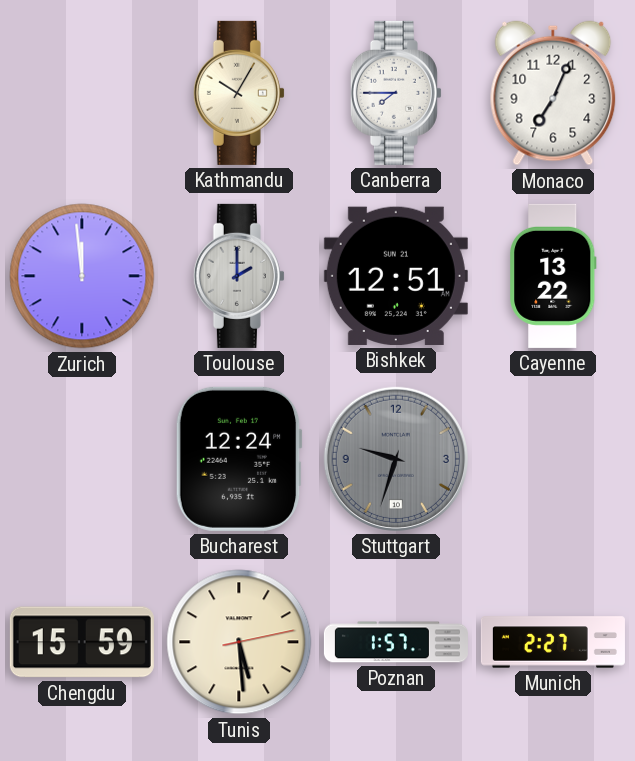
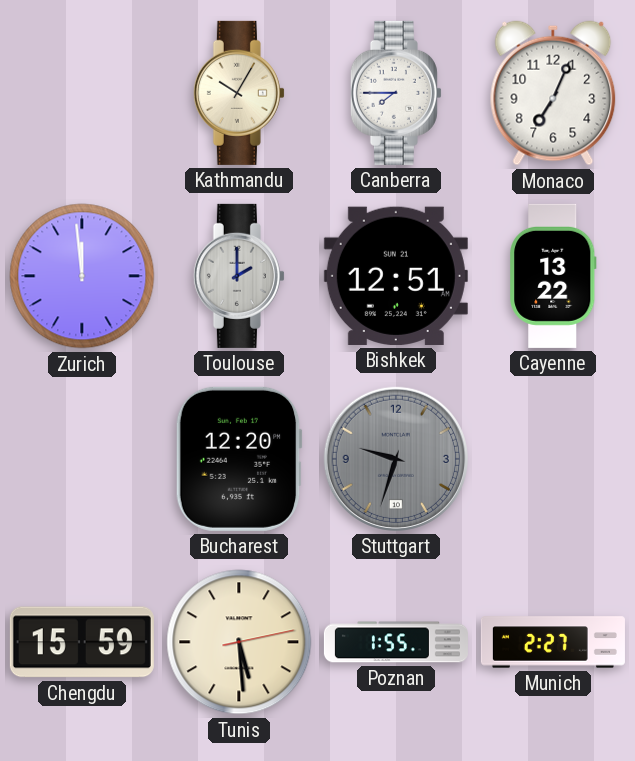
Bucharest: 12:24 -> 12:20
Poznan: 1:57 -> 1:55
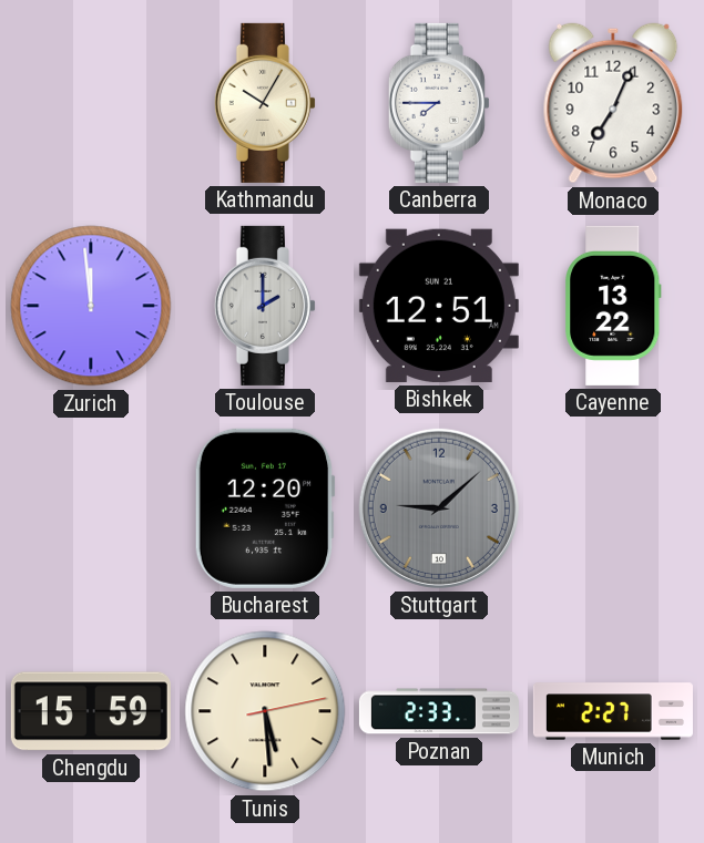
Stuttgart: 9:33 -> 9:08
Poznan: 1:55 -> 2:33
